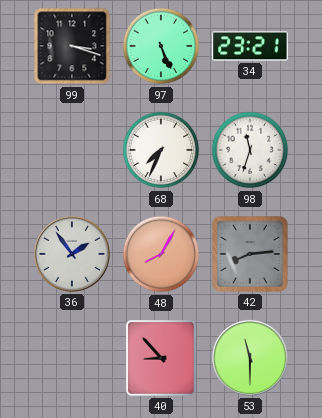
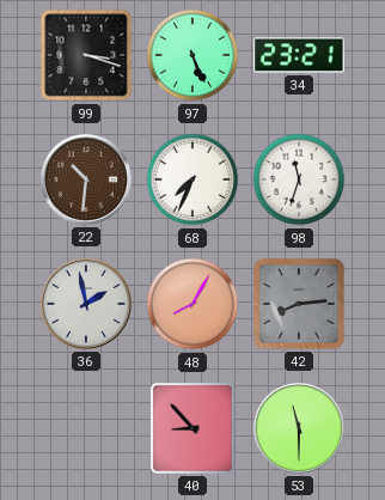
22: none -> 10:31
36: 1:54 -> 1:58
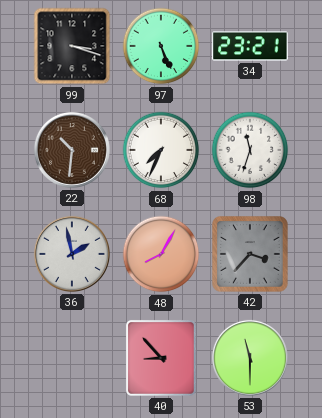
42: 8:14 -> 3:37
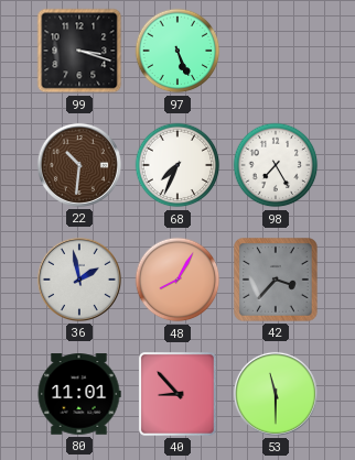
34: 23:21 -> none
98: 11:33 -> 7:25
80: none -> 11:01
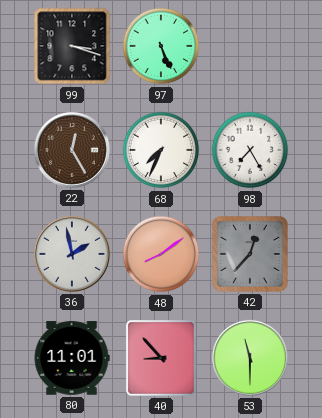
22: 10:31 -> 12:25
48: 8:05 -> 8:09
42: 3:37 -> 12:37
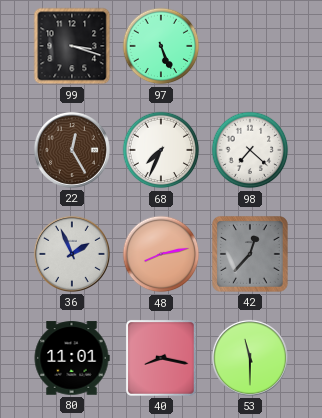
98: 7:25 -> 7:22
36: 1:58 -> 1:56
48: 8:09 -> 8:13
40: 8:53 -> 8:17
